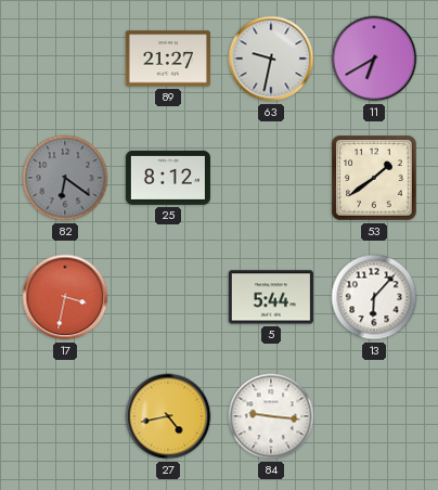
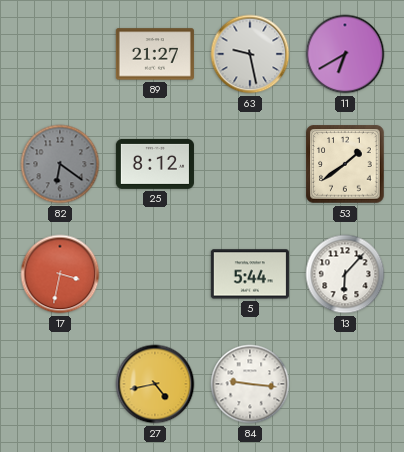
63: 9:32 -> 9:28
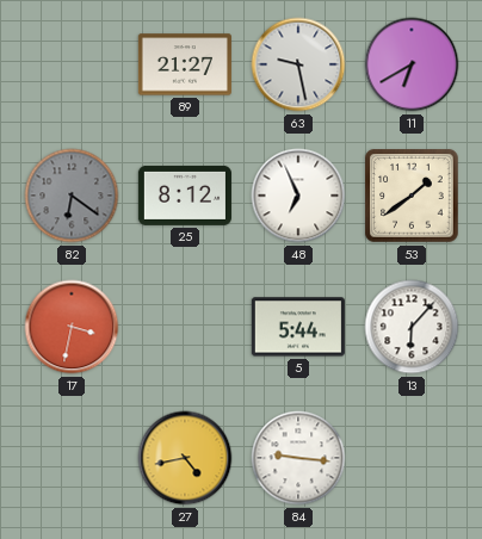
48: none -> 6:56
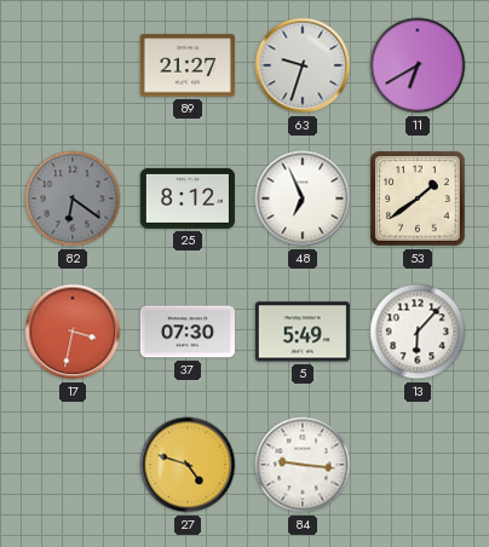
63: 9:28 -> 9:33
37: none -> 07:30
5: 5:44 -> 5:49
27: 4:43 -> 4:48
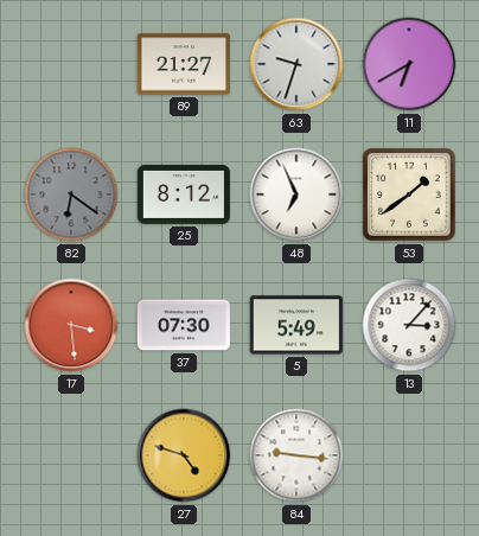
17: 3:32 -> 3:29
13: 6:07 -> 3:07
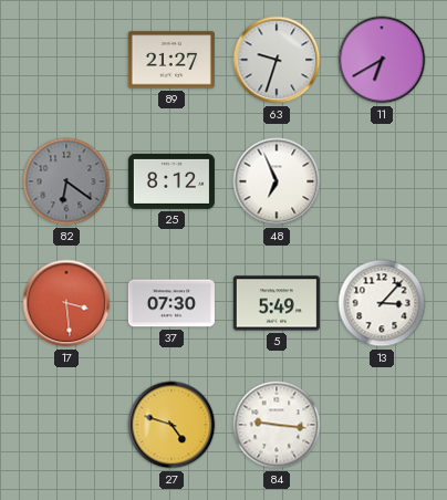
53: 1:39 -> none
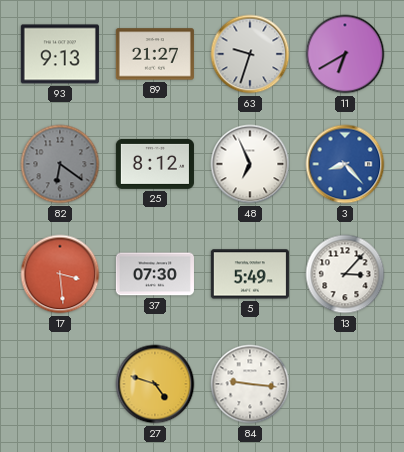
93: none -> 9:13
3: none -> 8:23
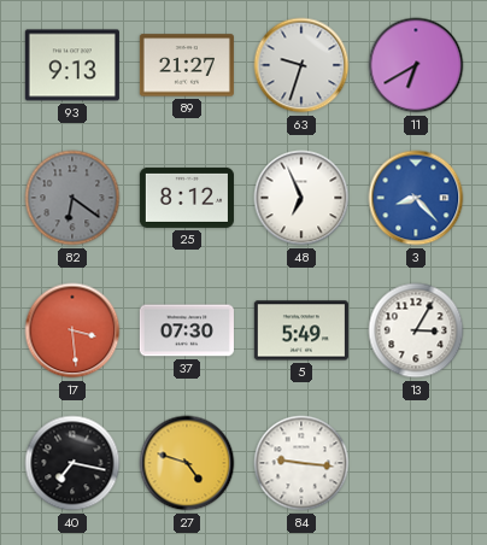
13: 3:07 -> 3:05
40: none -> 7:17
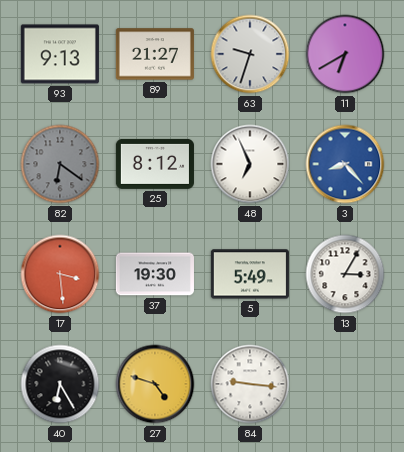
37: 07:30 -> 19:30
40: 7:17 -> 6:25
